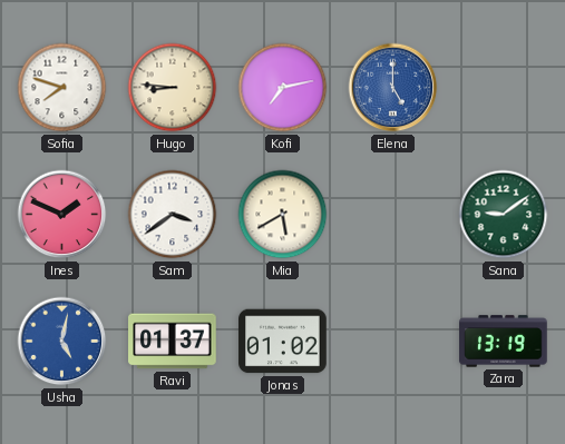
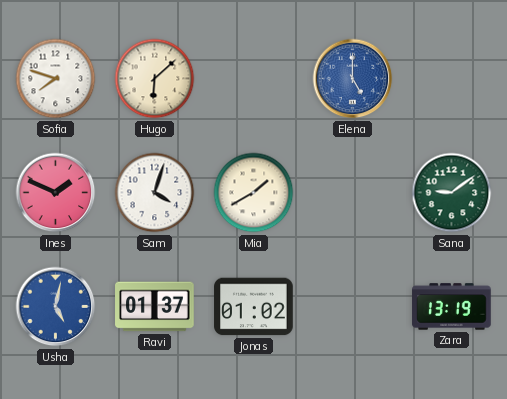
Hugo: 8:46 -> 6:08
Kofi: 7:13 -> none
Sam: 3:39 -> 4:03
Mia: 5:40 -> 1:40
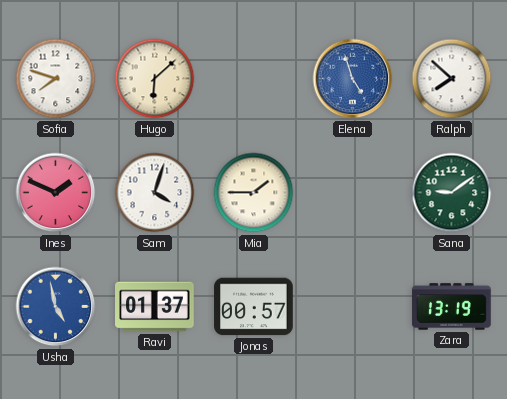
Elena: 5:00 -> 4:57
Ralph: none -> 7:52
Mia: 1:40 -> 1:45
Usha: 5:02 -> 4:58
Jonas: 01:02 -> 00:57
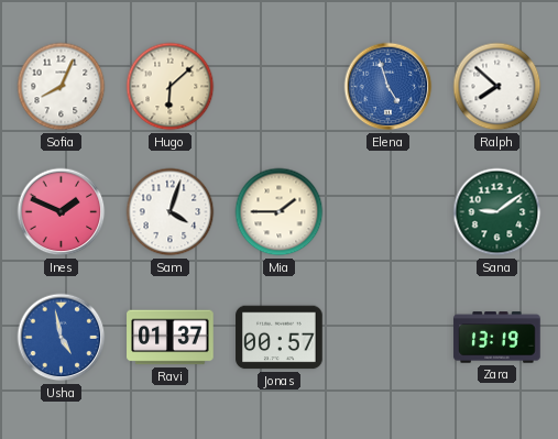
Sofia: 7:48 -> 8:04
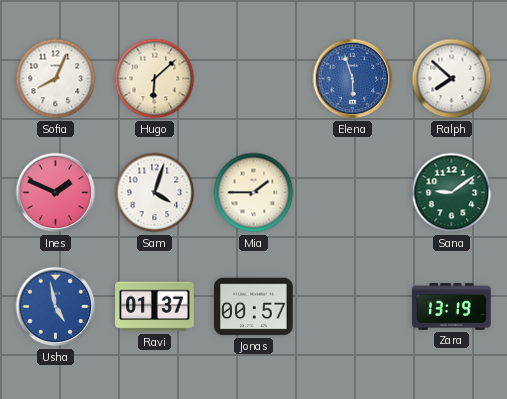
Elena: 4:57 -> 5:57
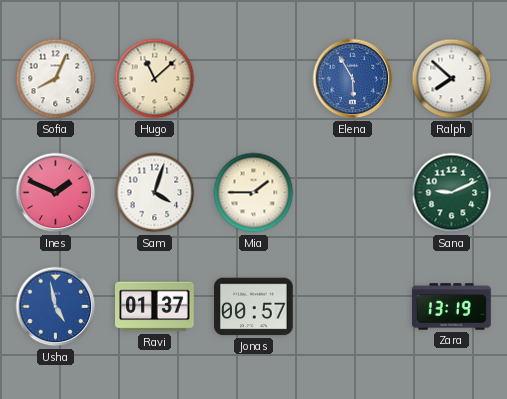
Hugo: 6:08 -> 11:08
Elena: 5:57 -> 5:55
Sana: 9:09 -> 9:11
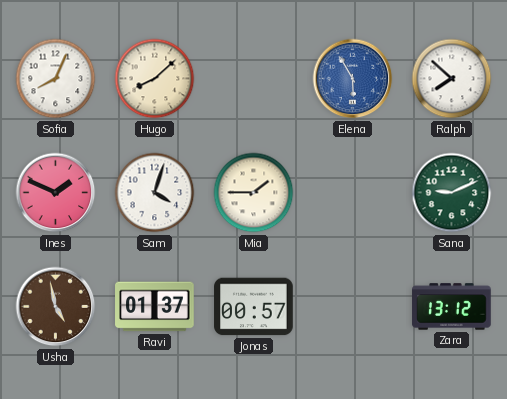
Hugo: 11:08 -> 8:08
Usha dial: blue -> brown
Zara: 13:19 -> 13:12
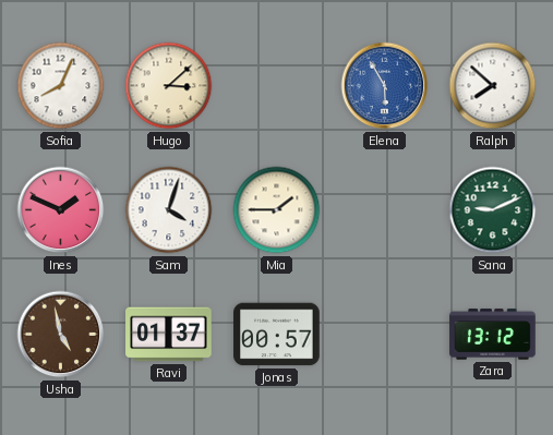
Hugo: 8:08 -> 3:08
